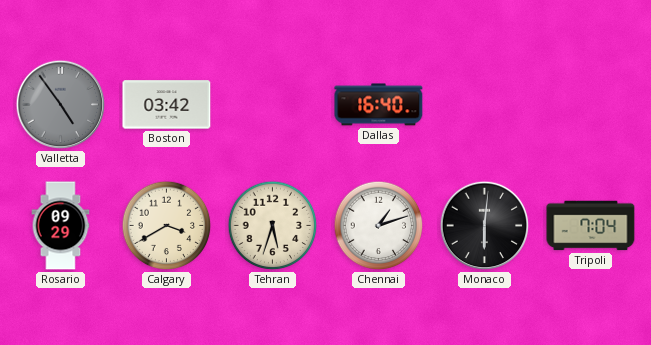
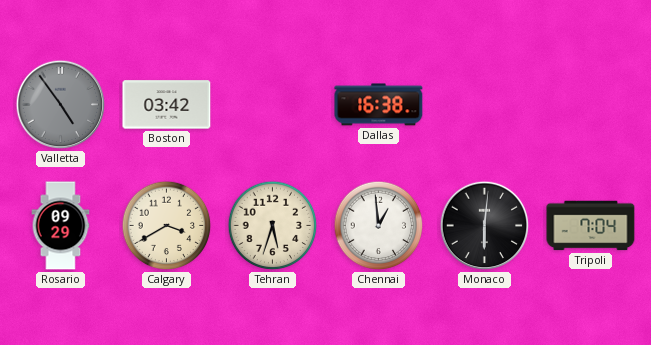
Dallas: 16:40 -> 16:38
Chennai: 1:12 -> 12:59
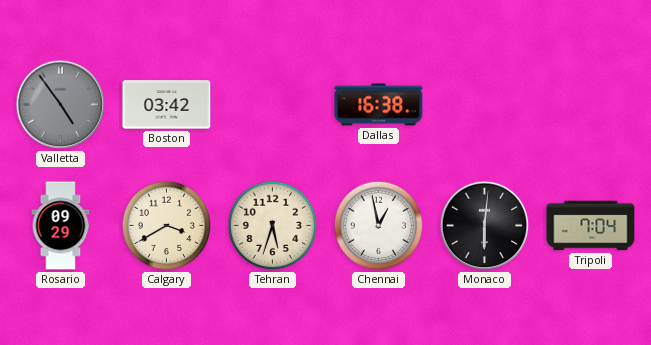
Chennai: 12:59 -> 12:58
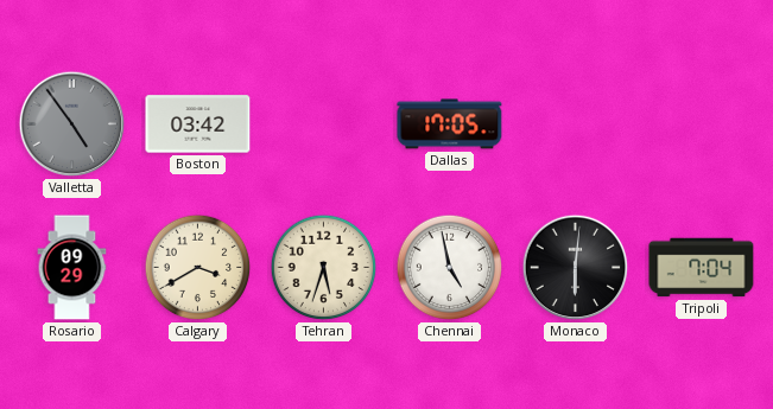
Dallas: 16:38 -> 17:05
Chennai: 12:58 -> 4:58
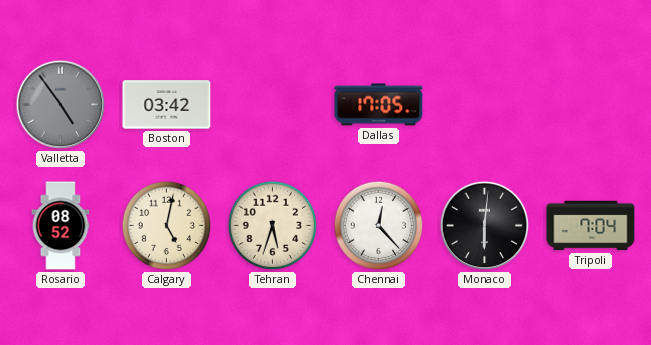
Rosario: 09:29 -> 08:52
Calgary: 3:40 -> 5:02
Chennai: 4:58 -> 12:23
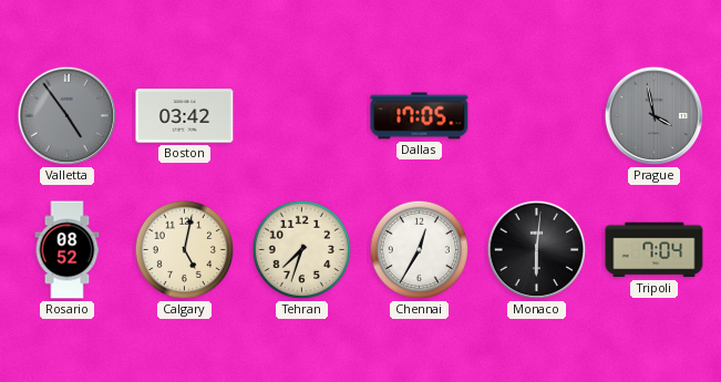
Prague: none -> 3:58
Tehran: 5:33 -> 7:33
Chennai: 12:23 -> 12:35
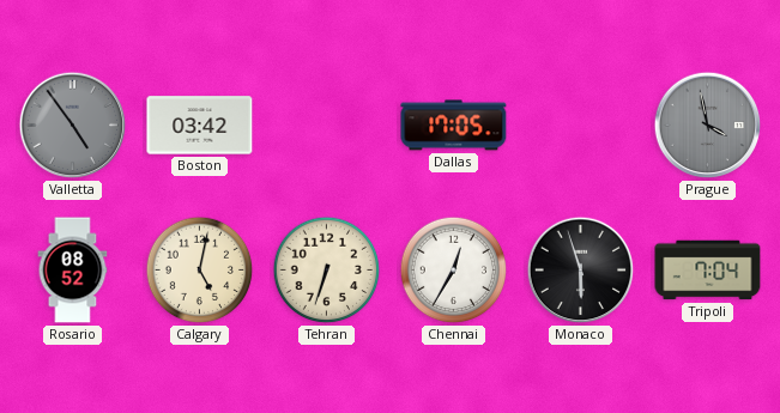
Tehran: 7:33 -> 6:33
Monaco: 6:01 -> 5:57
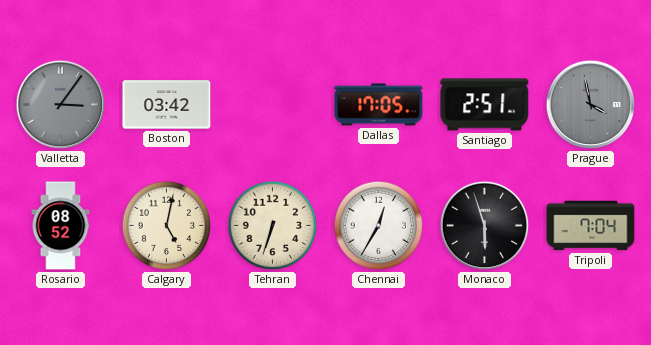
Valletta: 4:54 -> 3:06
Santiago: none -> 2:51
